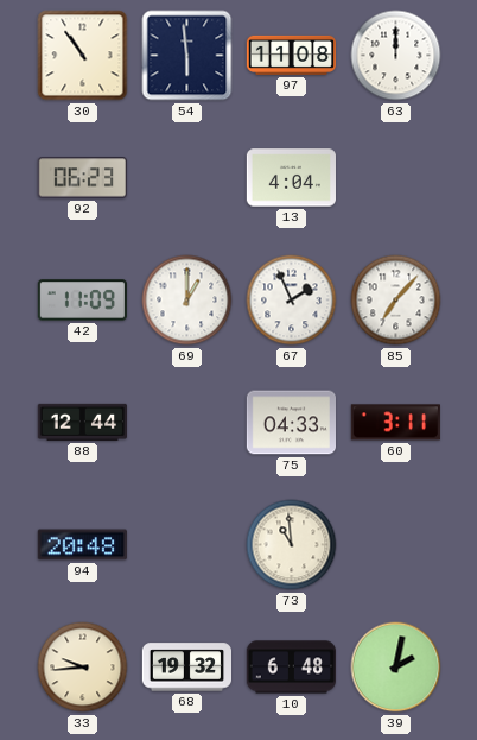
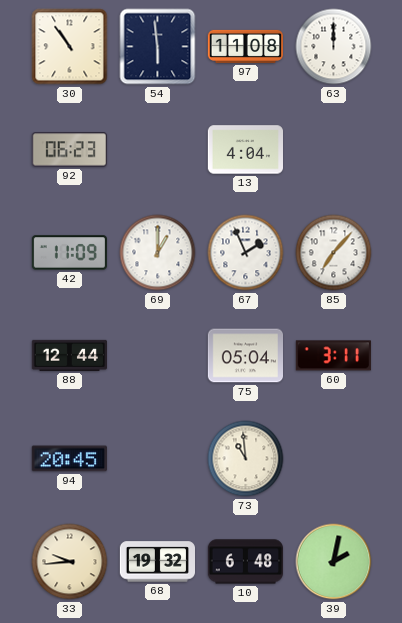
75: 04:33 -> 05:04
94: 20:48 -> 20:45
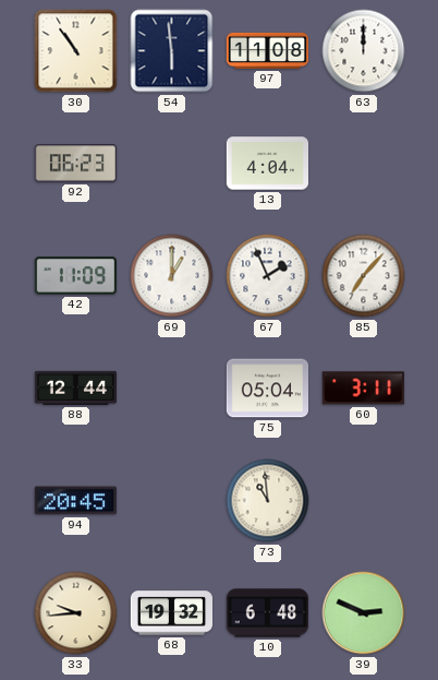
39: 2:02 -> 2:49
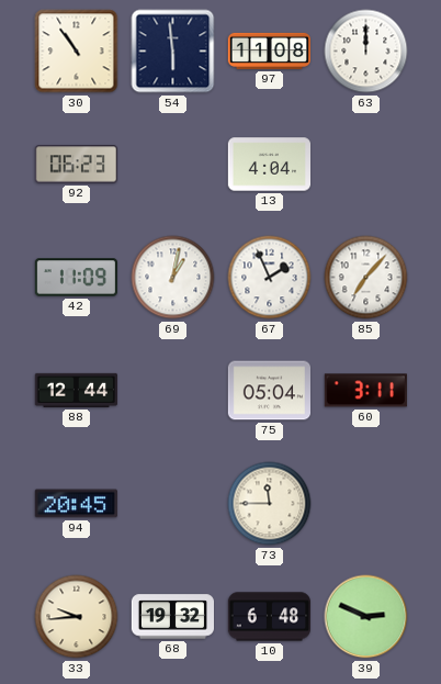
69: 1:00 -> 1:02
73: 10:59 -> 11:45
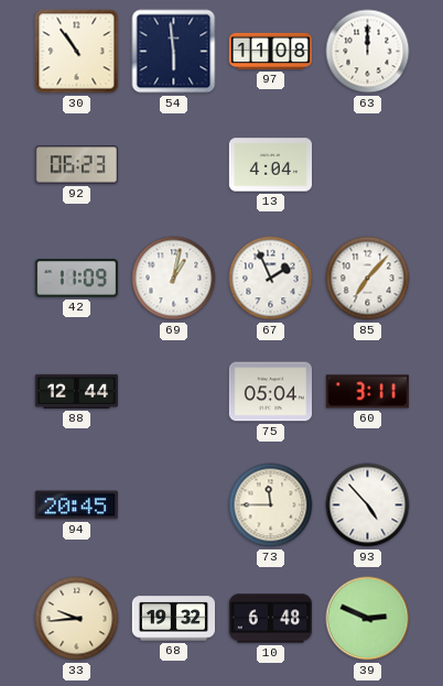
93: none -> 4:53
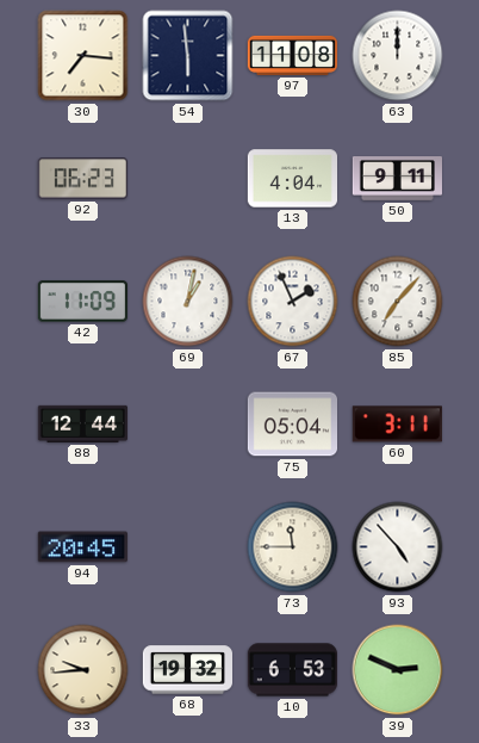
30: 10:54 -> 7:16
50: none -> 9:11
10: 6:48 -> 6:53
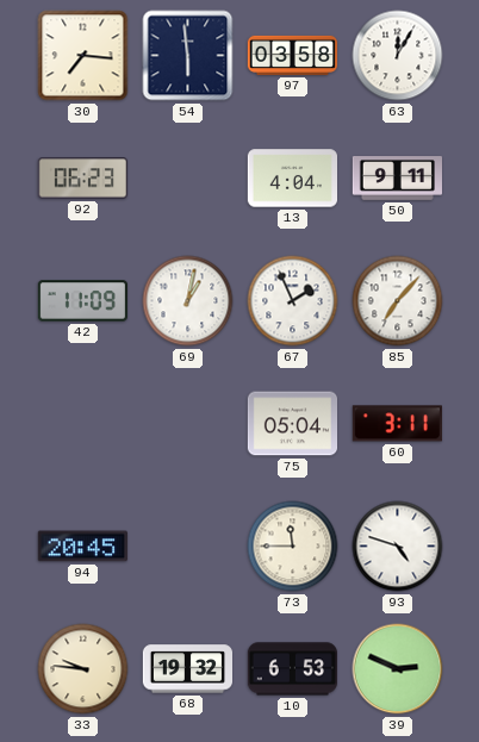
97: 11:08 -> 03:58
63: 12:00 -> 12:05
88: 12:44 -> none
93: 4:53 -> 4:48
33: 9:44 -> 9:46
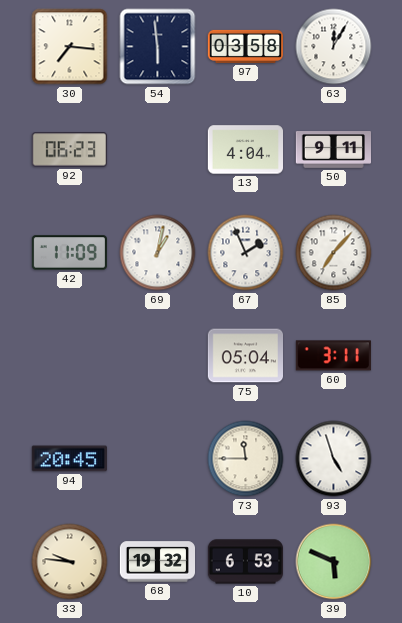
93: 4:48 -> 4:57
39: 2:49 -> 5:49
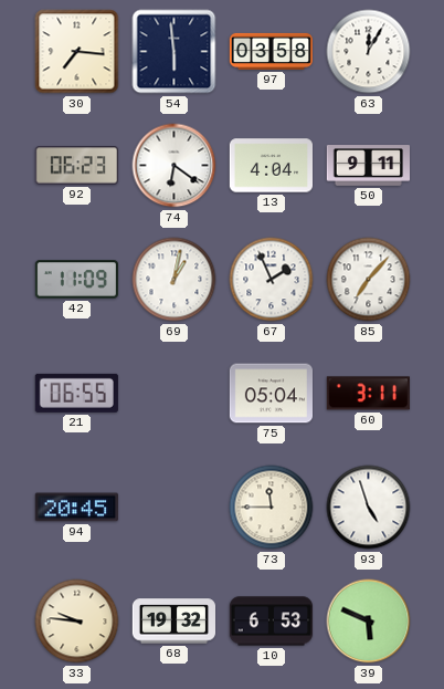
74: none -> 6:21
21: none -> 06:55
